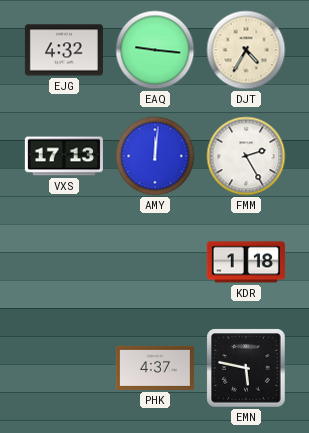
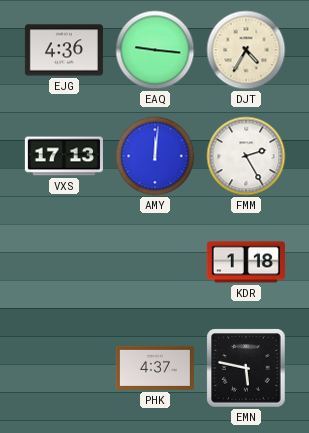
EJG: 4:32 -> 4:36
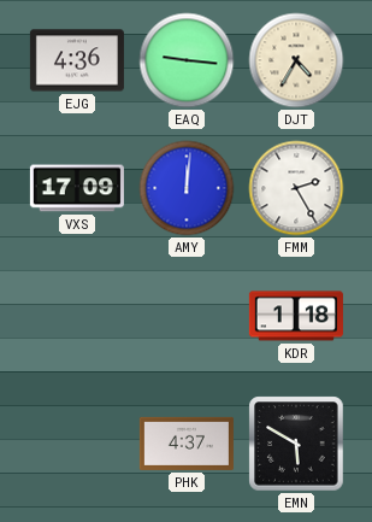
VXS: 17:13 -> 17:09
EMN: 5:47 -> 5:50
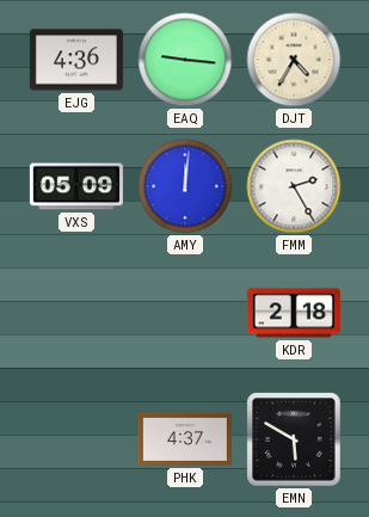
VXS: 17:09 -> 05:09
KDR: 1:18 -> 2:18
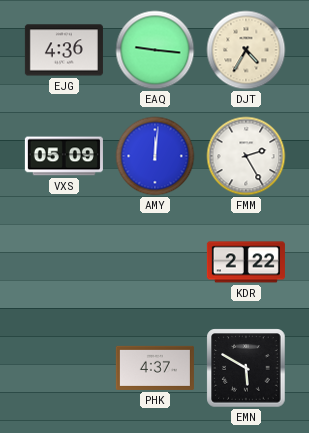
KDR: 2:18 -> 2:22
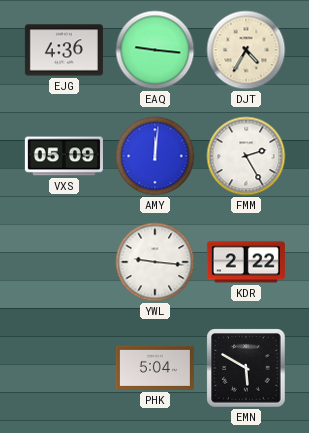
YWL: none -> 9:16
PHK: 4:37 -> 5:04
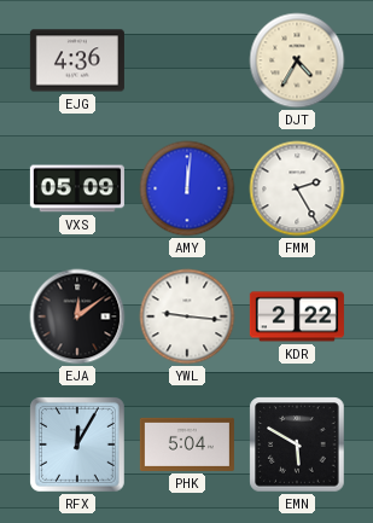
EAQ: 9:16 -> none
EJA: none -> 12:09
RFX: none -> 12:05
